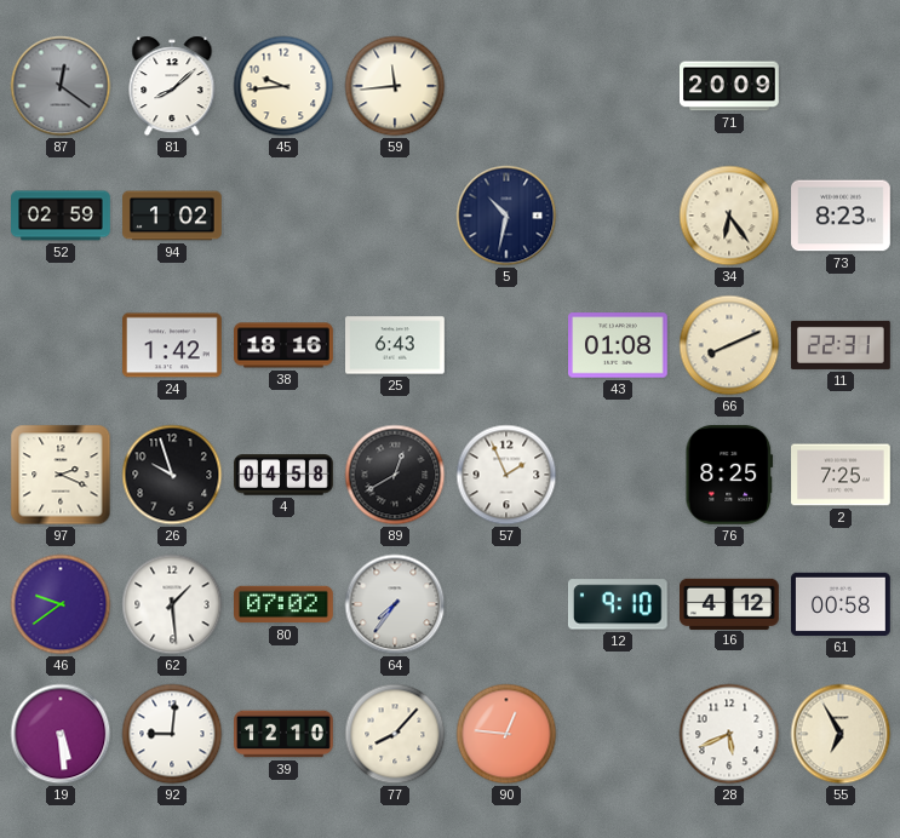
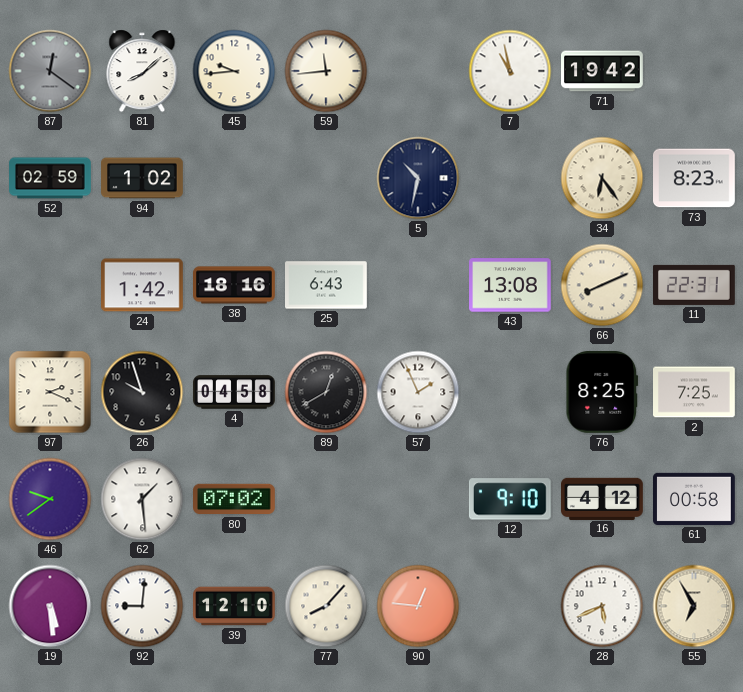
7: none -> 10:58
71: 20:09 -> 19:42
43: 01:08 -> 13:08
64: 7:36 -> none
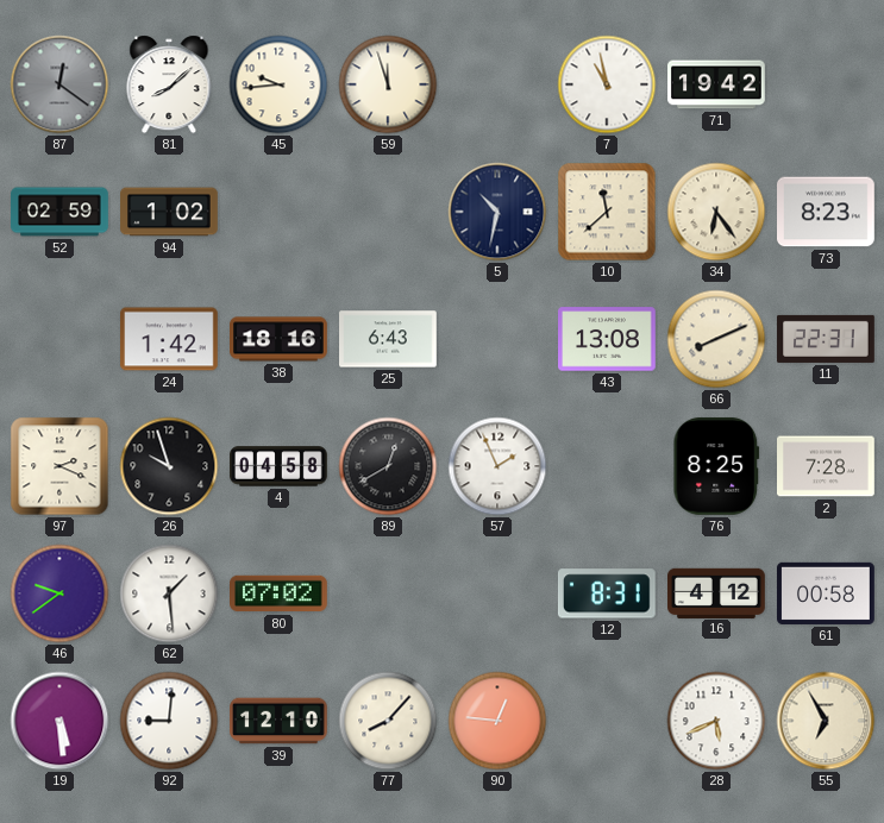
59: 11:44 -> 11:57
10: none -> 11:38
2: 7:25 -> 7:28
12: 9:10 -> 8:31
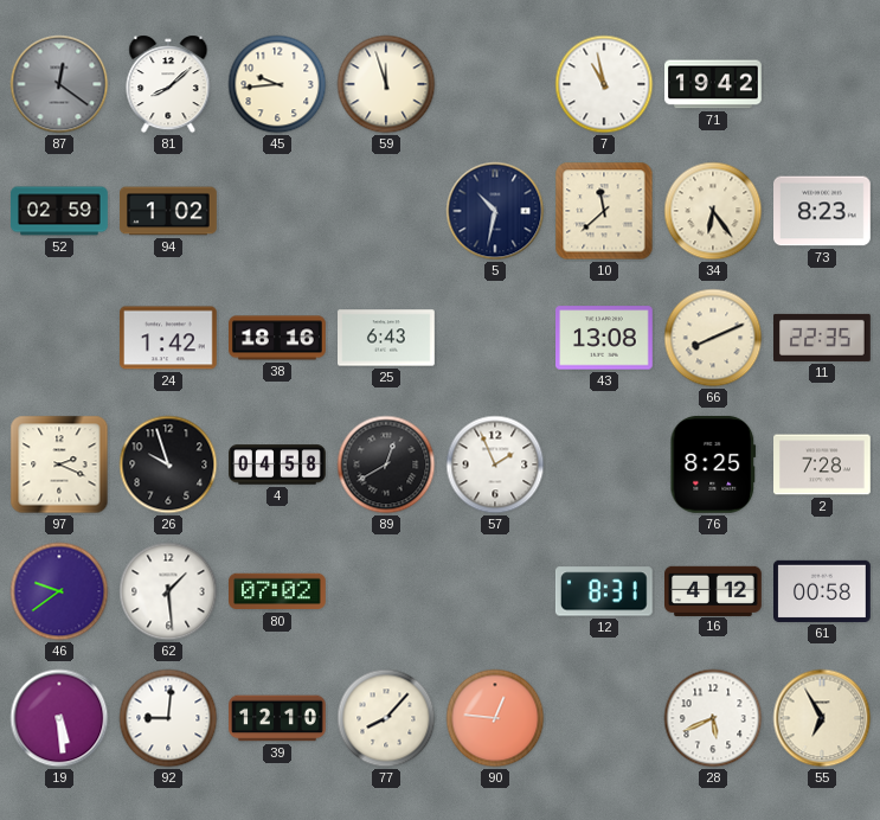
11: 22:31 -> 22:35
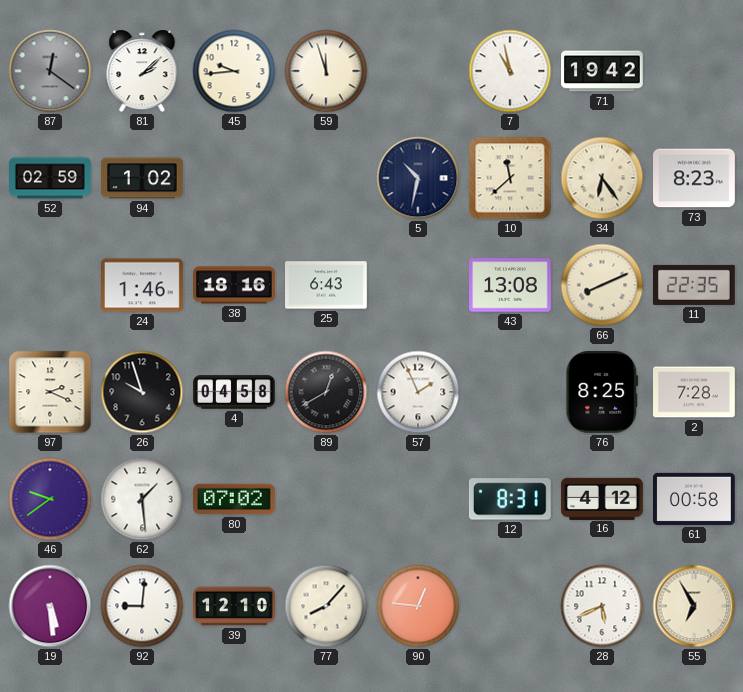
81: 8:08 -> 2:08
24: 1:42 -> 1:46
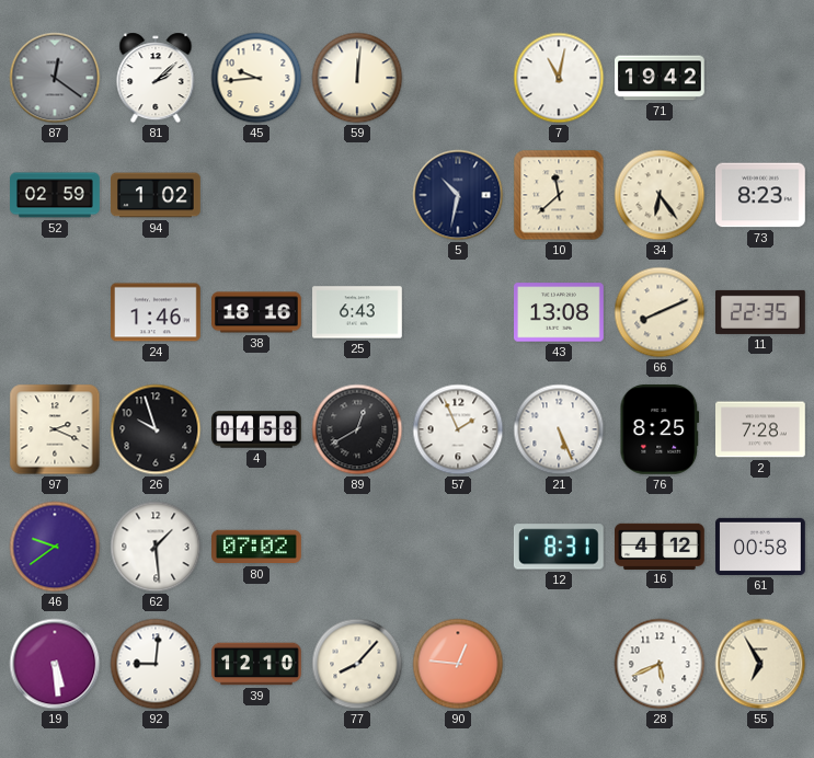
59: 11:57 -> 12:01
7: 10:58 -> 11:02
21: none -> 5:26
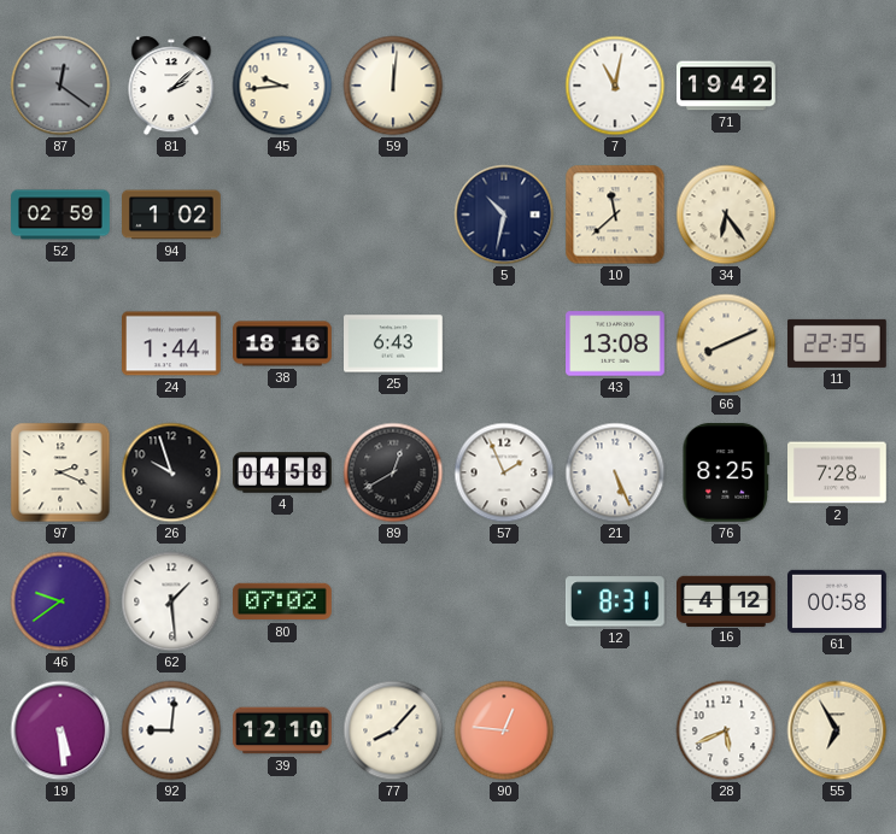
73: 8:23 -> none
24: 1:46 -> 1:44
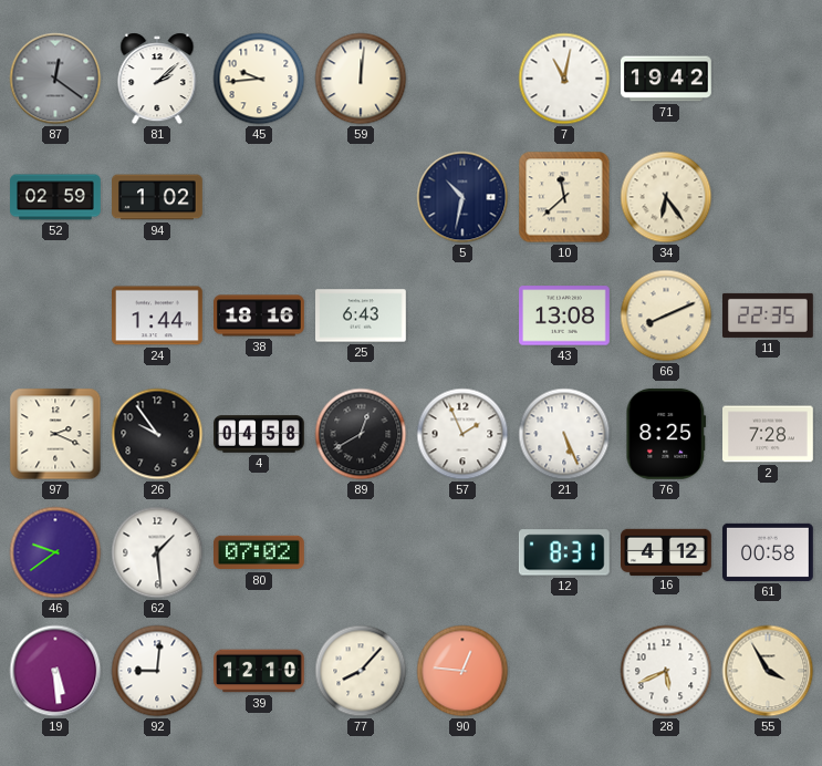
26: 9:57 -> 9:54
55: 6:55 -> 3:55
